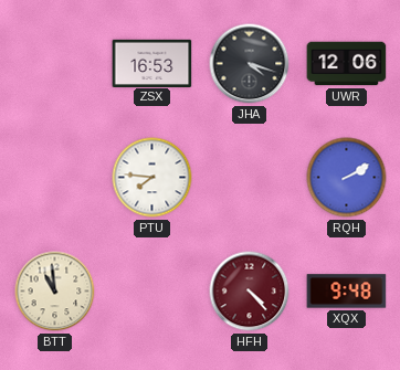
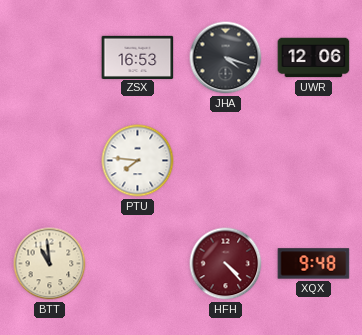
RQH: 2:10 -> none
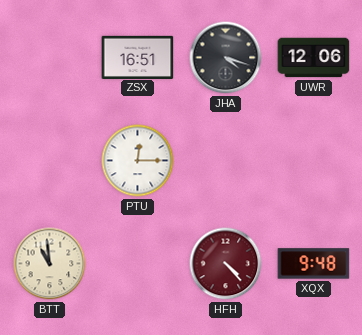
ZSX: 16:53 -> 16:51
PTU: 7:46 -> 12:15
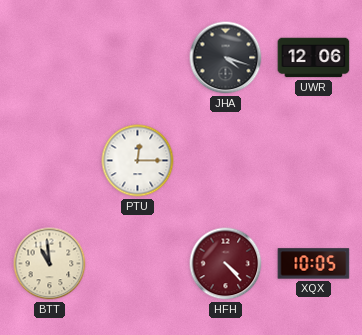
ZSX: 16:51 -> none
XQX: 9:48 -> 10:05
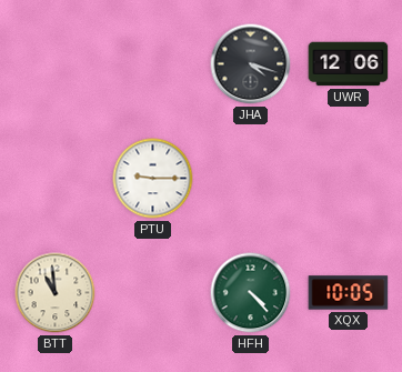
PTU: 12:15 -> 9:15
HFH dial: burgundy -> green
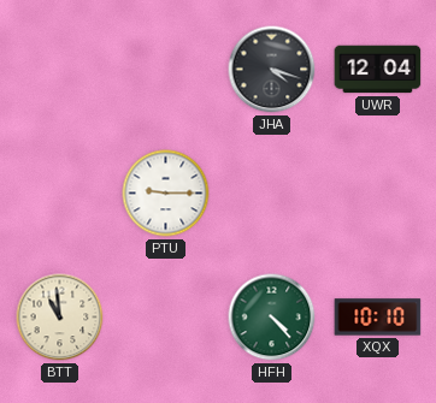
UWR: 12:06 -> 12:04
XQX: 10:05 -> 10:10
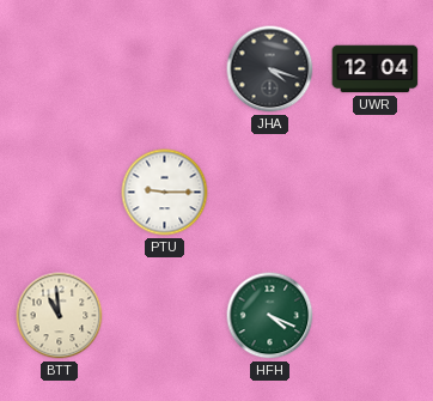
HFH: 4:23 -> 4:19
XQX: 10:10 -> none
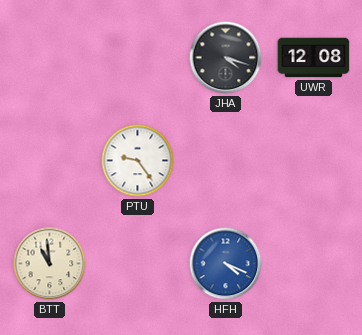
UWR: 12:04 -> 12:08
PTU: 9:15 -> 9:24
HFH dial: green -> blue
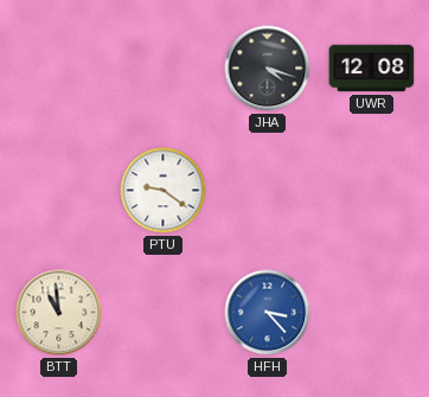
PTU: 9:24 -> 9:21
HFH: 4:19 -> 3:23
